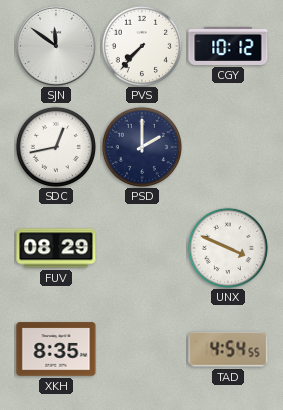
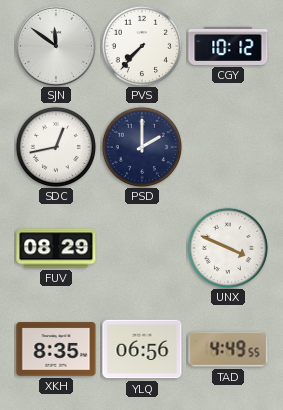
YLQ: none -> 06:56
TAD: 4:54 -> 4:49
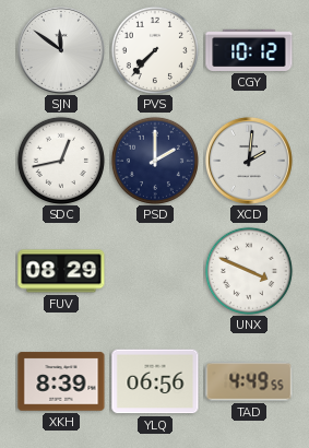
XCD: none -> 2:01
XKH: 8:35 -> 8:39
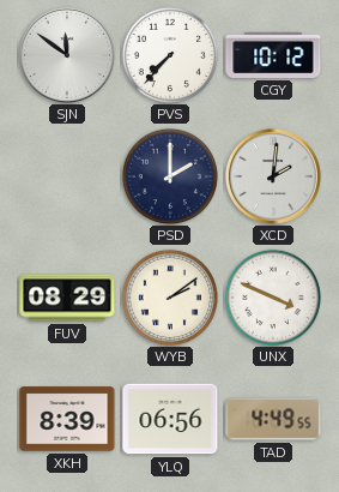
SDC: 12:43 -> none
WYB: none -> 2:09
